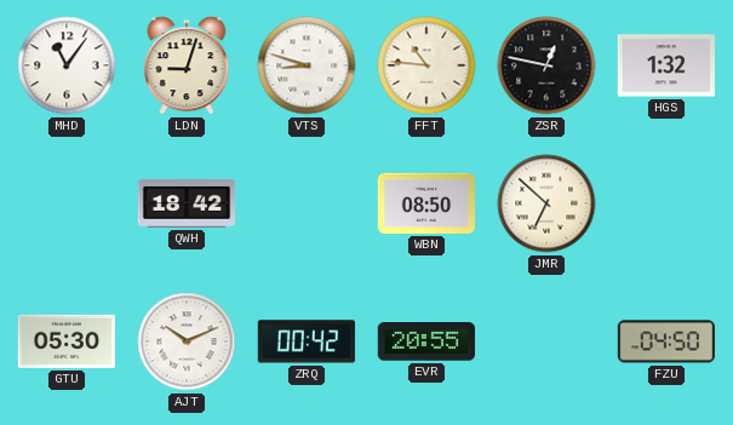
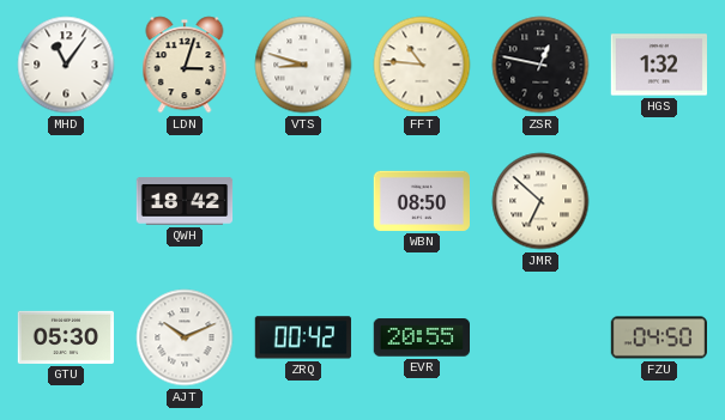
LDN: 9:03 -> 3:03
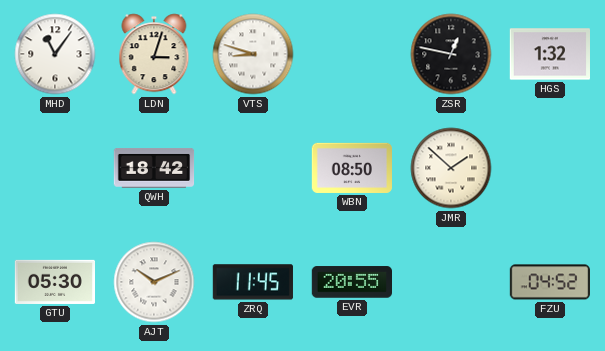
FFT: 10:46 -> none
JMR: 6:52 -> 1:52
ZRQ: 00:42 -> 11:45
FZU: 04:50 -> 04:52
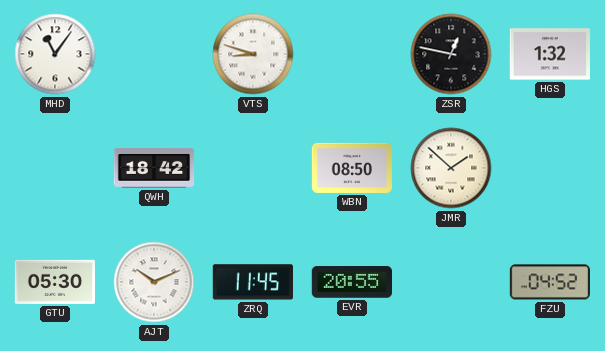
LDN: 3:03 -> none
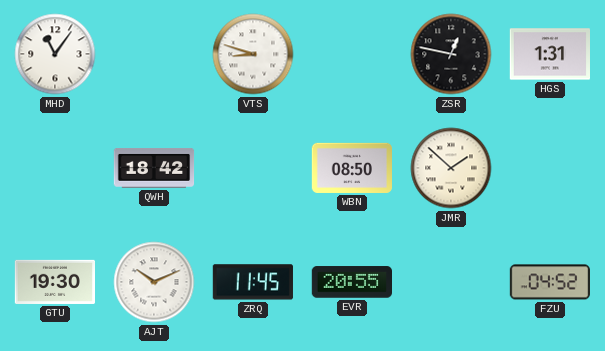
HGS: 1:32 -> 1:31
GTU: 05:30 -> 19:30
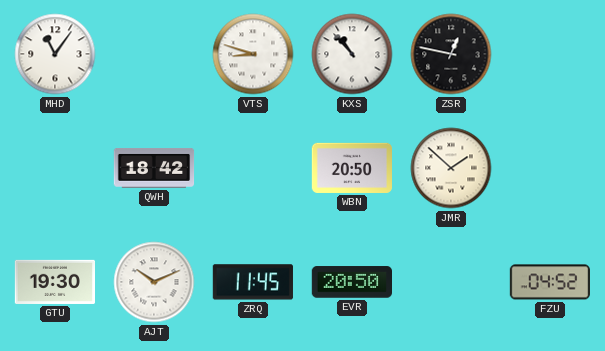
KXS: none -> 10:53
HGS: 1:31 -> none
WBN: 08:50 -> 20:50
EVR: 20:55 -> 20:50
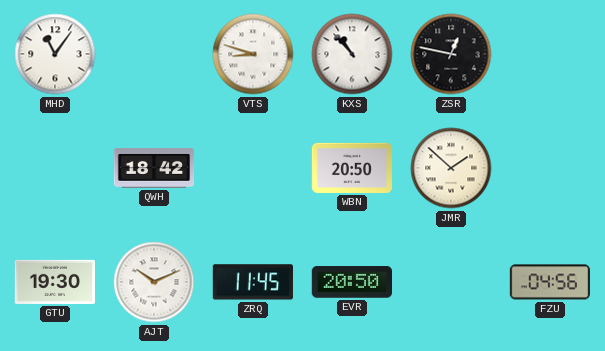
FZU: 04:52 -> 04:56
